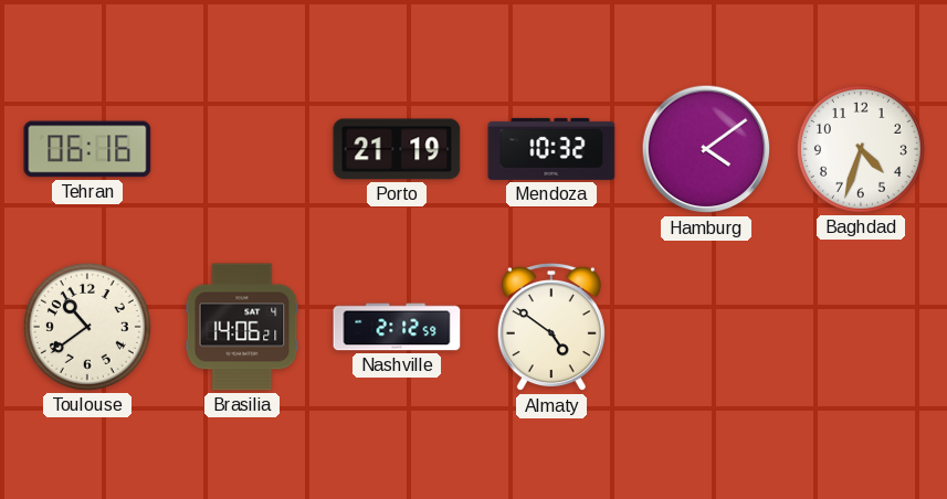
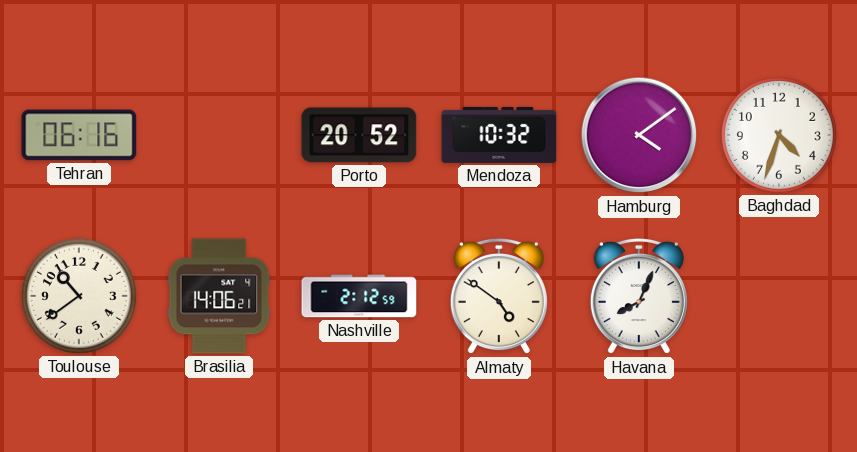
Porto: 21:19 -> 20:52
Havana: none -> 8:04
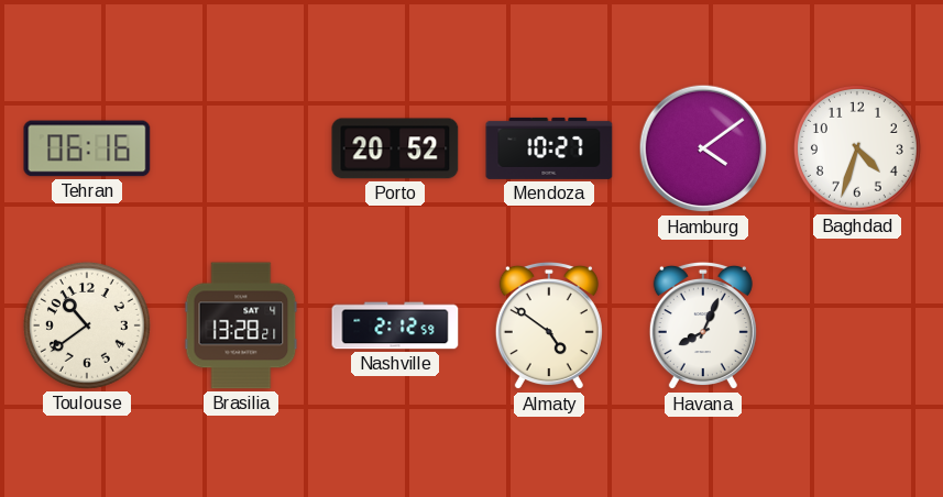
Mendoza: 10:32 -> 10:27
Brasilia: 14:06 -> 13:28
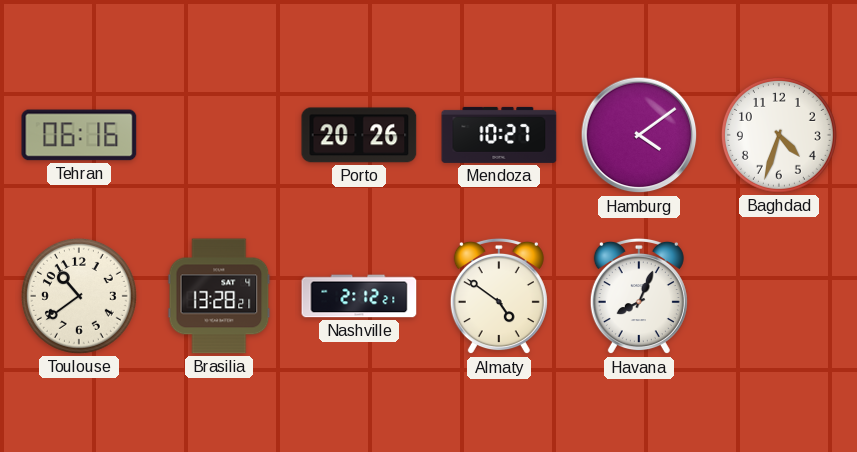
Porto: 20:52 -> 20:26
Nashville: 2:12:59 -> 2:12:21
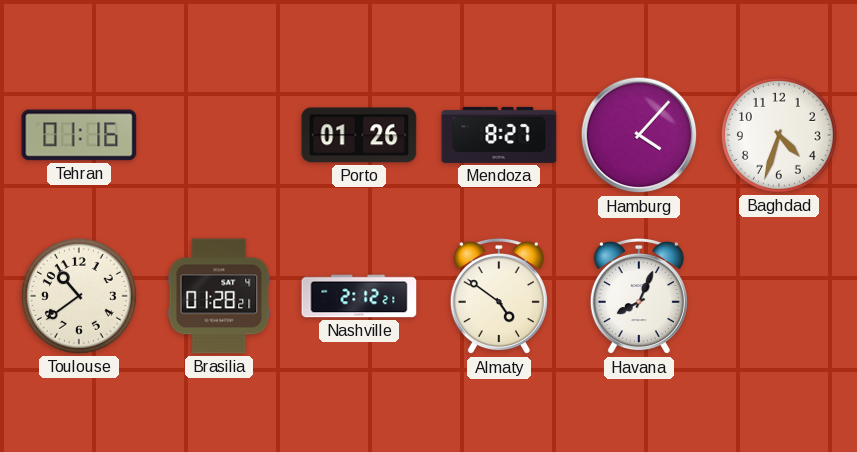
Tehran: 06:16 -> 01:16
Porto: 20:26 -> 01:26
Mendoza: 10:27 -> 8:27
Hamburg: 4:09 -> 4:07
Brasilia: 13:28 -> 01:28
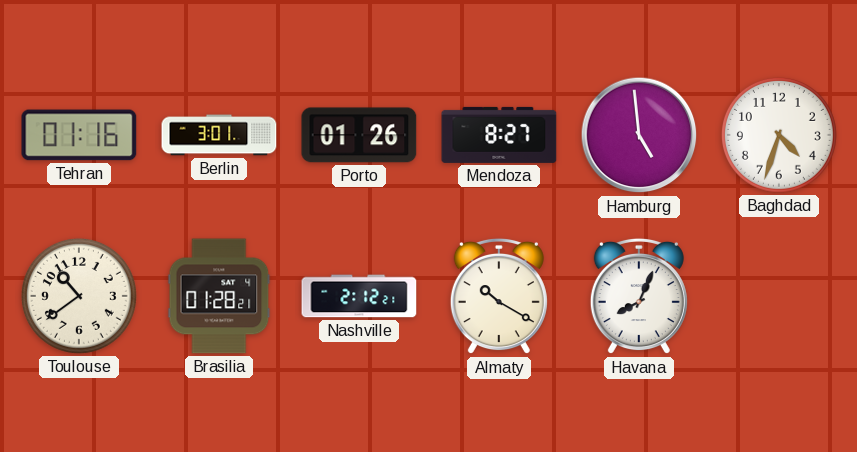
Berlin: none -> 3:01
Hamburg: 4:07 -> 4:59
Almaty: 4:51 -> 10:20
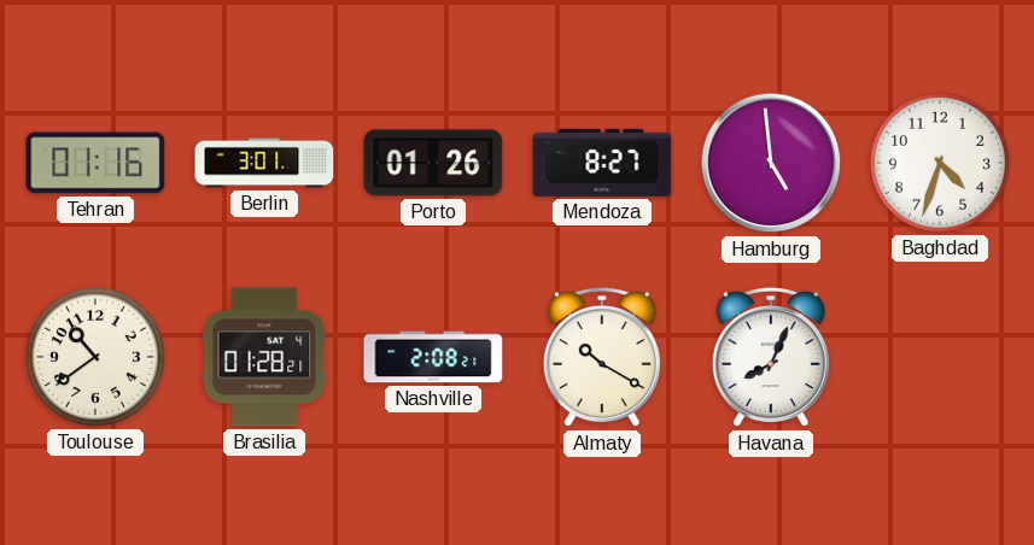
Nashville: 2:12 -> 2:08
